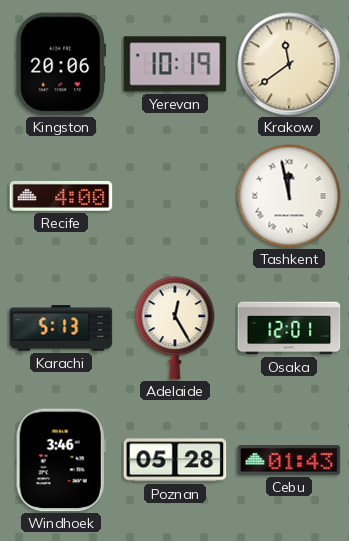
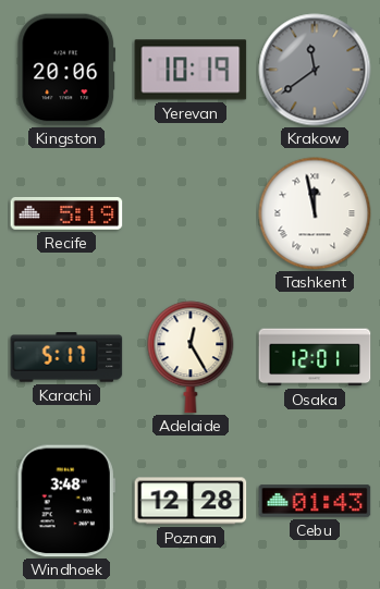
Krakow dial: cream -> grey
Recife: 4:00 -> 5:19
Karachi: 5:13 -> 5:17
Windhoek: 3:46 -> 3:48
Poznan: 05:28 -> 12:28
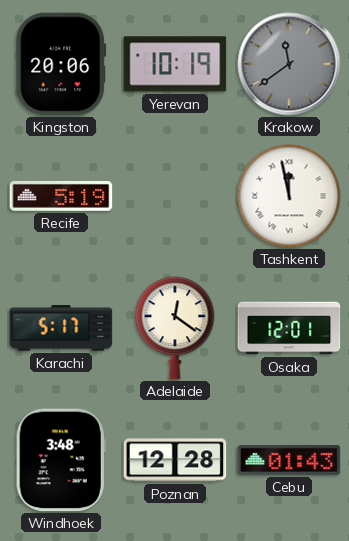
Adelaide: 12:25 -> 12:21
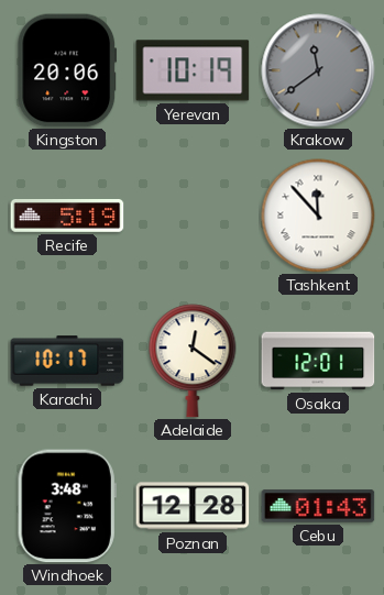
Tashkent: 11:58 -> 11:53
Karachi: 5:17 -> 10:17
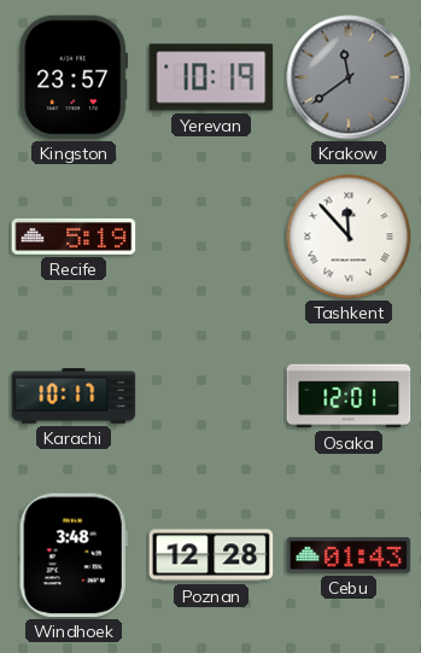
Kingston: 20:06 -> 23:57
Adelaide: 12:21 -> none
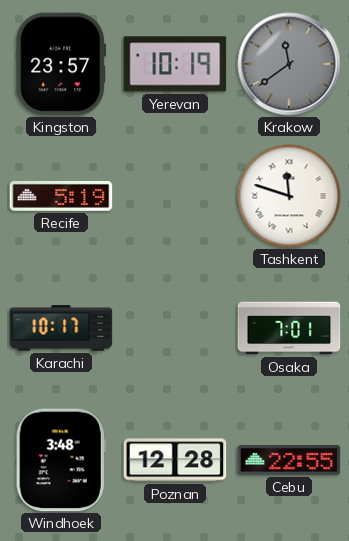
Tashkent: 11:53 -> 11:48
Osaka: 12:01 -> 7:01
Cebu: 01:43 -> 22:55
